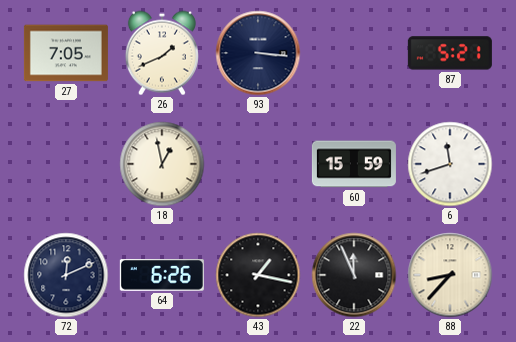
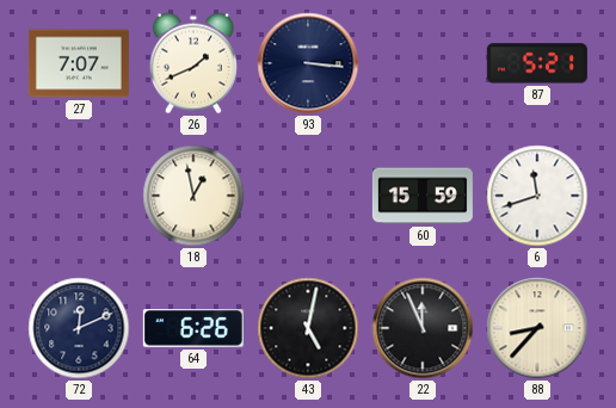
27: 7:05 -> 7:07
43: 1:17 -> 5:02
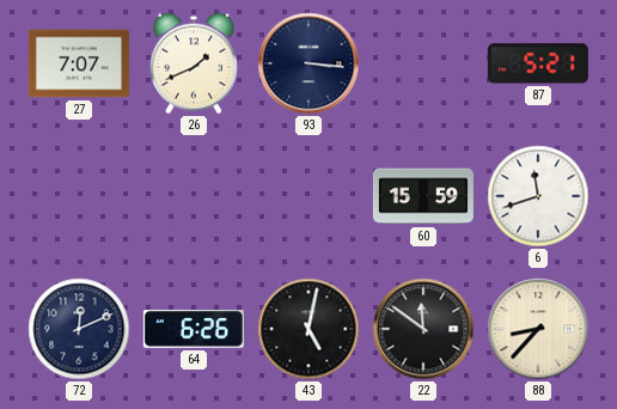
18: 12:58 -> none
22: 11:56 -> 11:51
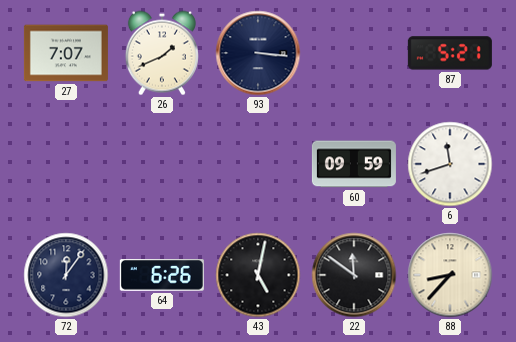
60: 15:59 -> 09:59
72: 12:11 -> 12:06
